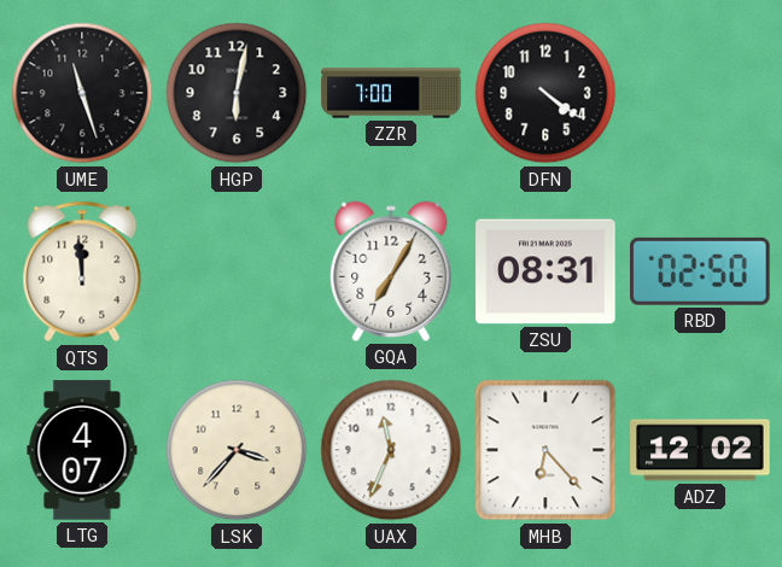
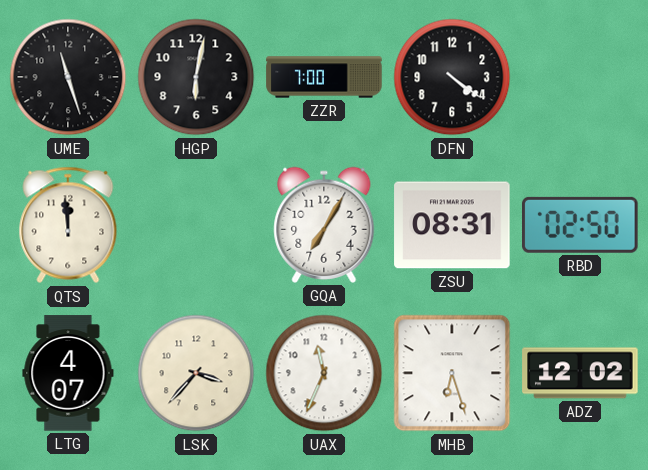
MHB: 6:23 -> 6:27
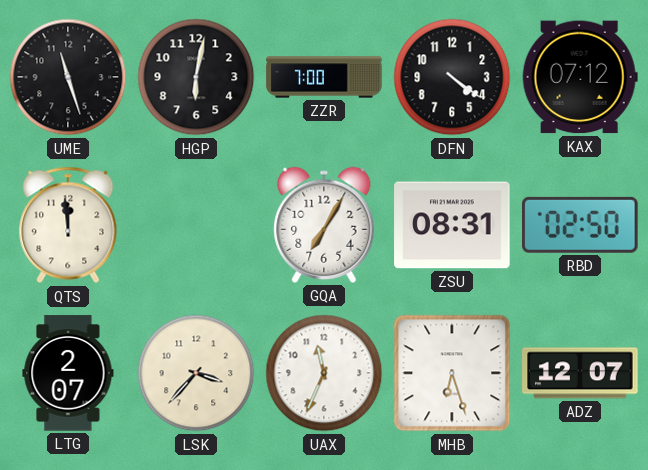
KAX: none -> 07:12
LTG: 4:07 -> 2:07
ADZ: 12:02 -> 12:07
